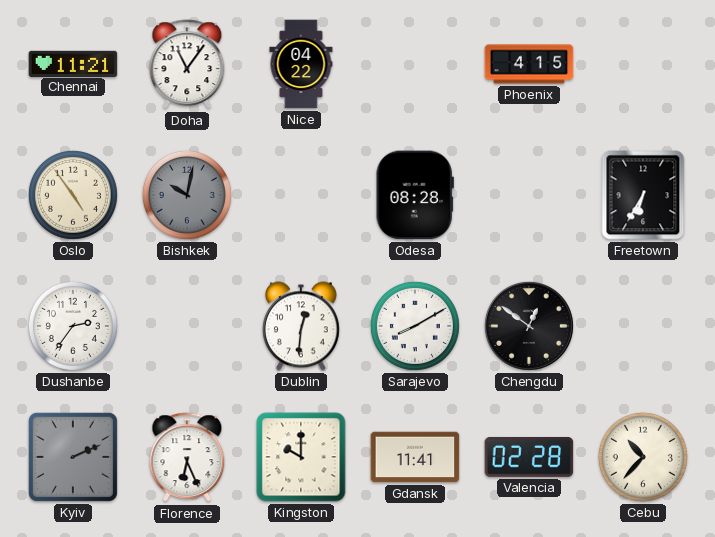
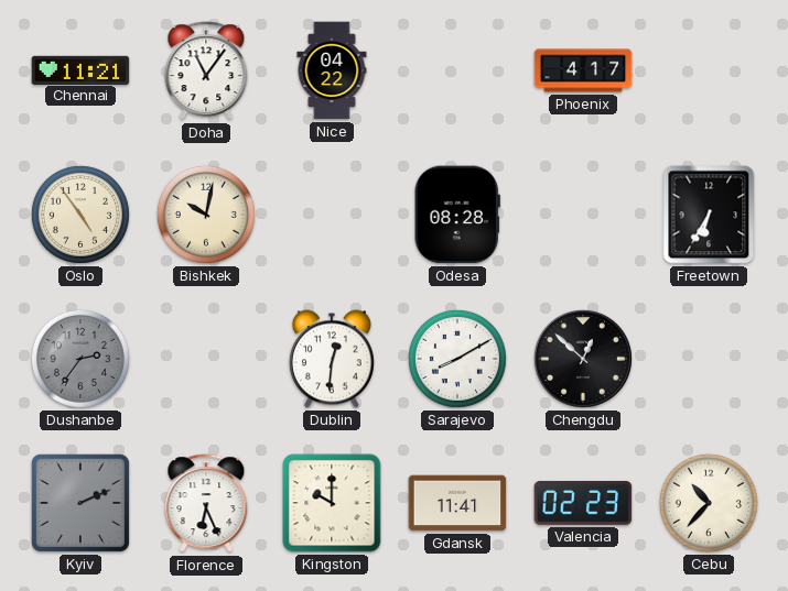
Phoenix: 4:15 -> 4:17
Bishkek dial: grey -> cream
Dushanbe dial: white -> grey
Chengdu: 12:51 -> 12:52
Valencia: 02:28 -> 02:23
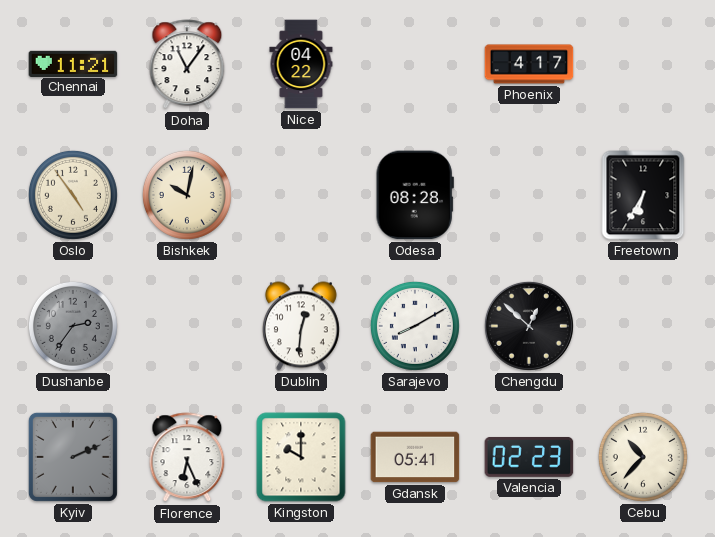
Gdansk: 11:41 -> 05:41
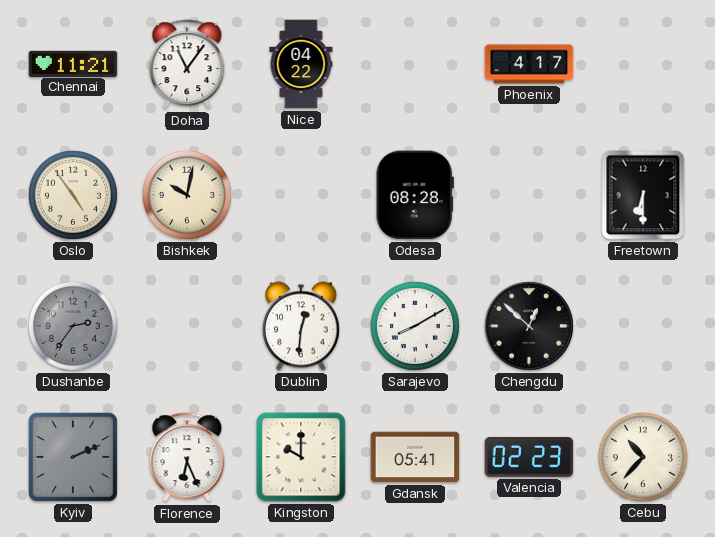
Freetown: 6:35 -> 6:30
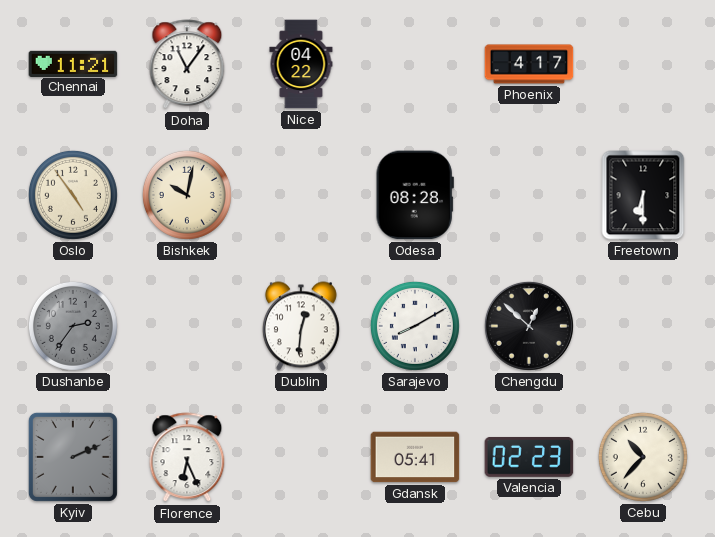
Kingston: 10:00 -> none
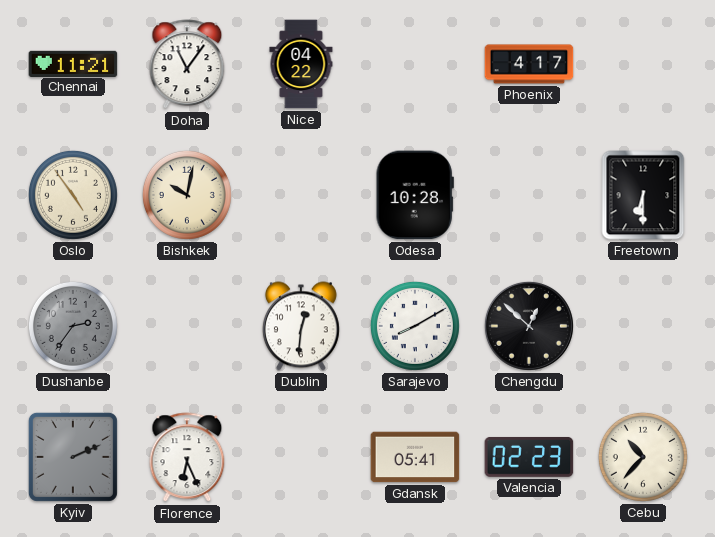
Odesa: 08:28 -> 10:28
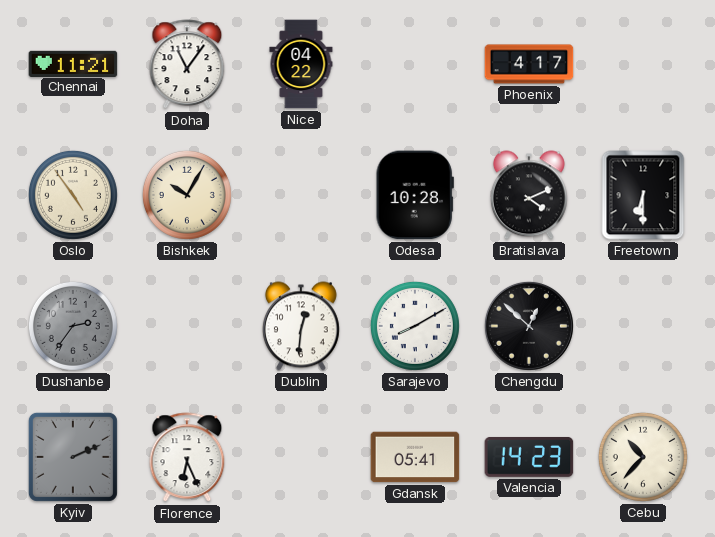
Bishkek: 10:02 -> 10:05
Bratislava: none -> 4:11
Valencia: 02:23 -> 14:23
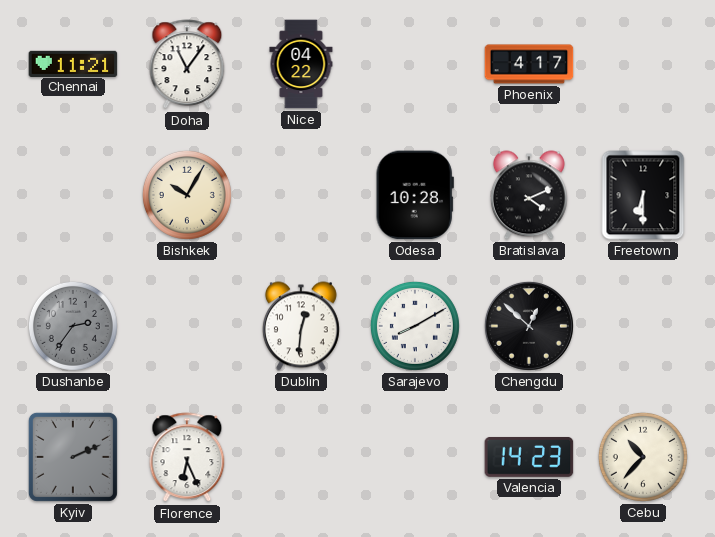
Oslo: 4:54 -> none
Gdansk: 05:41 -> none
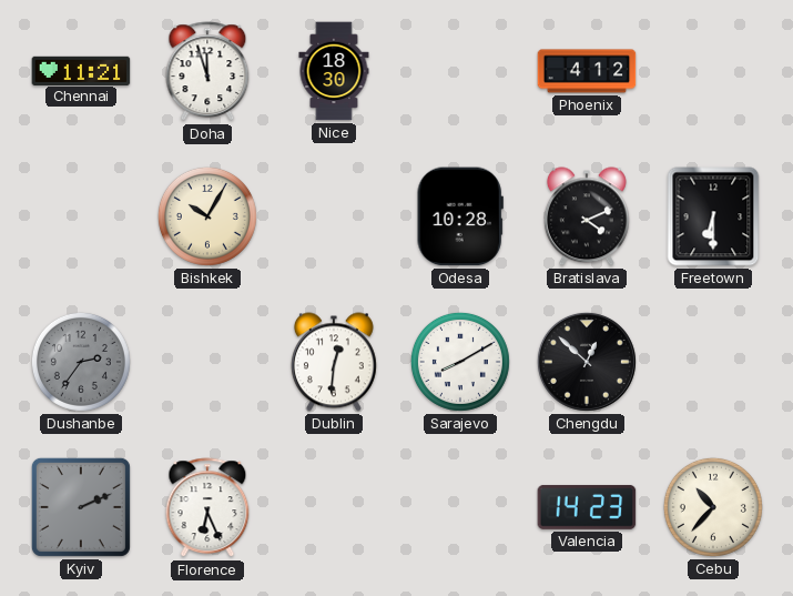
Doha: 11:06 -> 11:57
Nice: 04:22 -> 18:30
Phoenix: 4:17 -> 4:12
